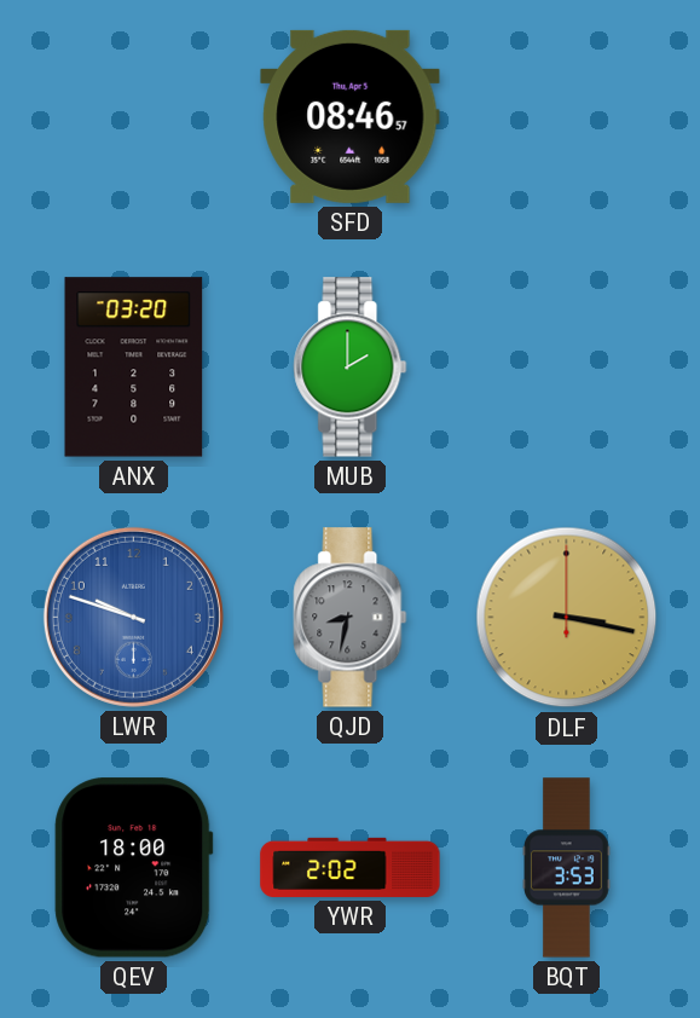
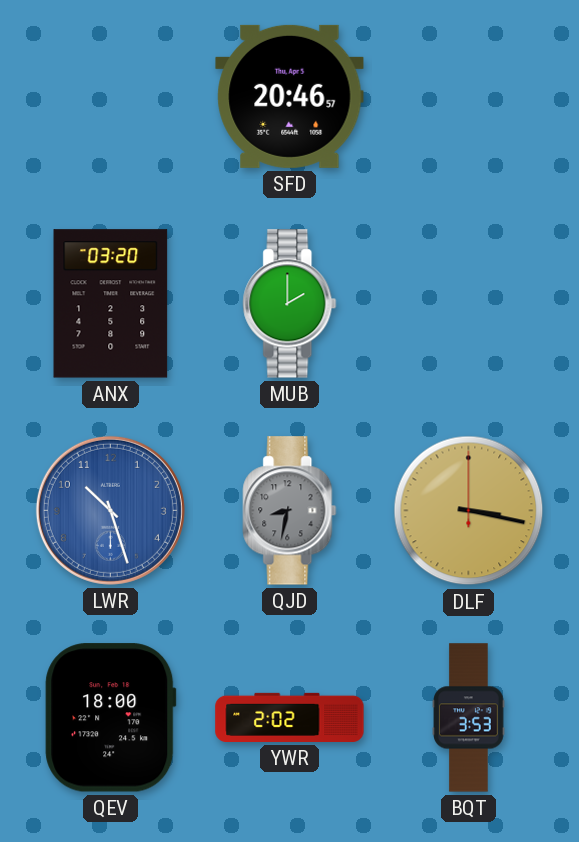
SFD: 08:46 -> 20:46
LWR: 9:48 -> 10:27
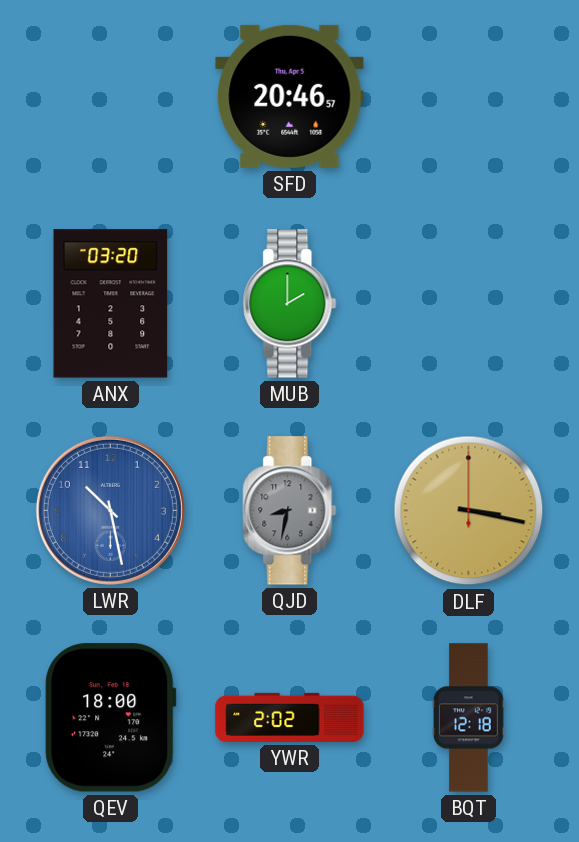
LWR: 10:27 -> 10:28
BQT: 3:53 -> 12:18
